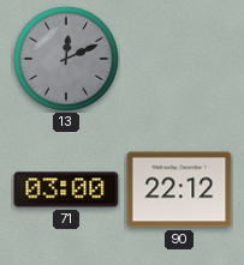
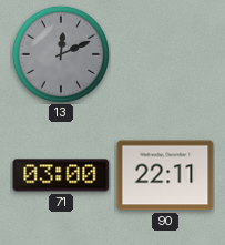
90: 22:12 -> 22:11
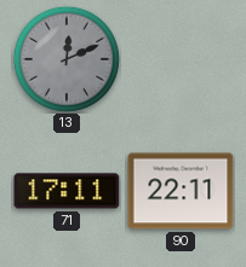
71: 03:00 -> 17:11
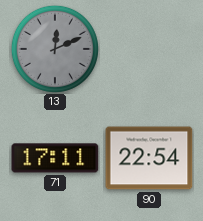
90: 22:11 -> 22:54
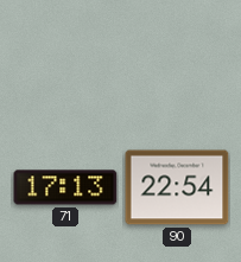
13: 12:11 -> none
71: 17:11 -> 17:13
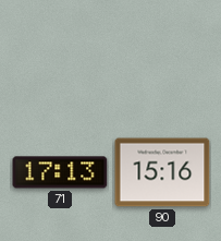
90: 22:54 -> 15:16
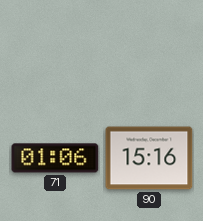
71: 17:13 -> 01:06
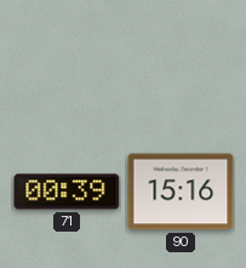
71: 01:06 -> 00:39
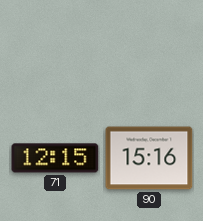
71: 00:39 -> 12:15
